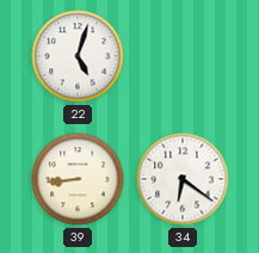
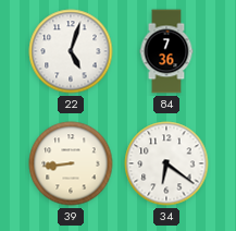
84: none -> 7:36
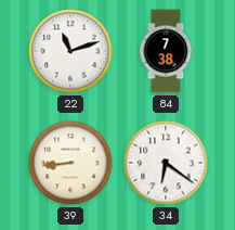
22: 5:03 -> 11:12
84: 7:36 -> 7:38
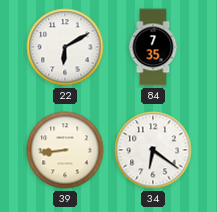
22: 11:12 -> 6:10
84: 7:38 -> 7:35
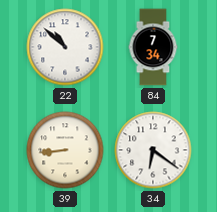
22: 6:10 -> 10:52
84: 7:35 -> 7:34
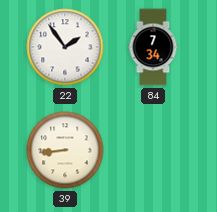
22: 10:52 -> 1:54
34: 6:21 -> none
